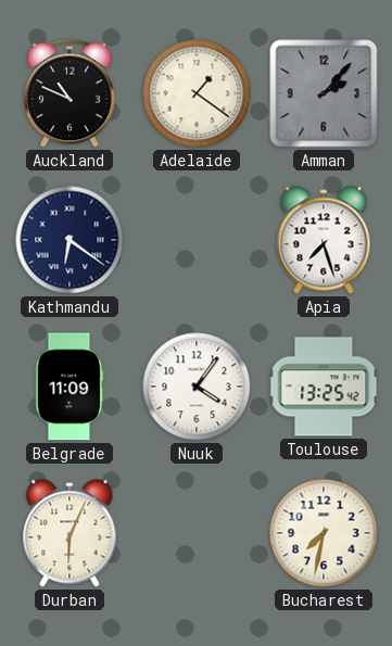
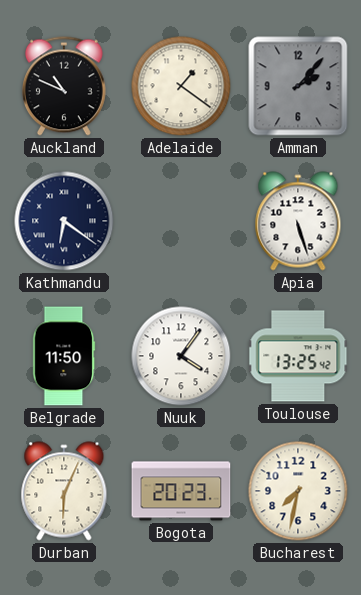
Apia: 7:27 -> 5:27
Belgrade: 11:09 -> 11:50
Bogota: none -> 20:23
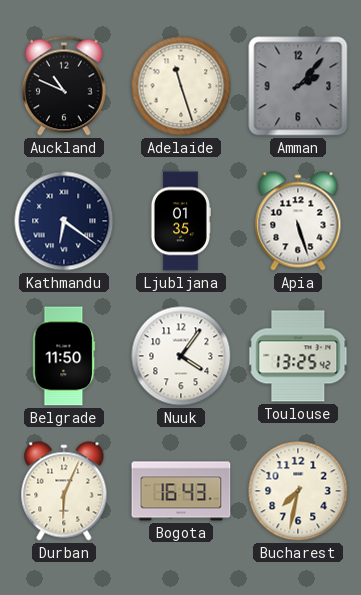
Adelaide: 1:21 -> 11:27
Ljubljana: none -> 01:35
Bogota: 20:23 -> 16:43
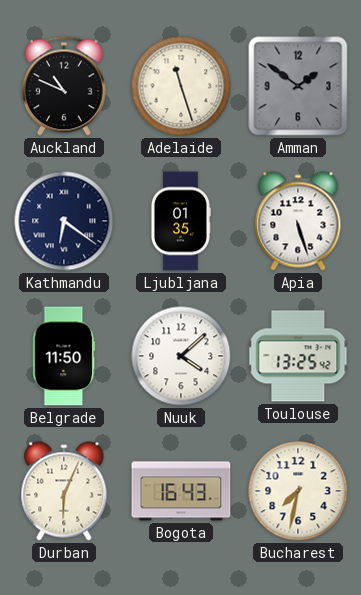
Amman: 2:07 -> 1:51
Nuuk: 4:06 -> 4:08
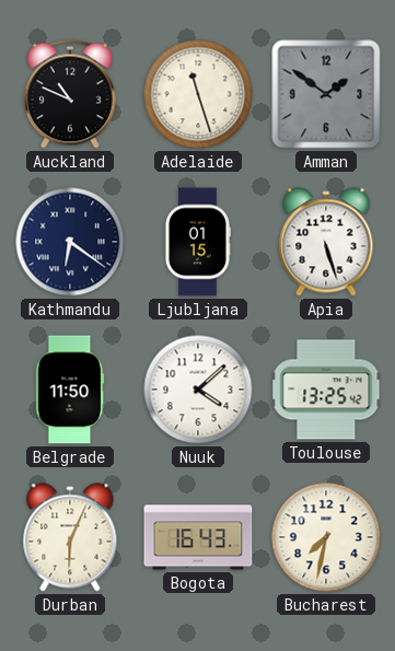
Ljubljana: 01:35 -> 01:15
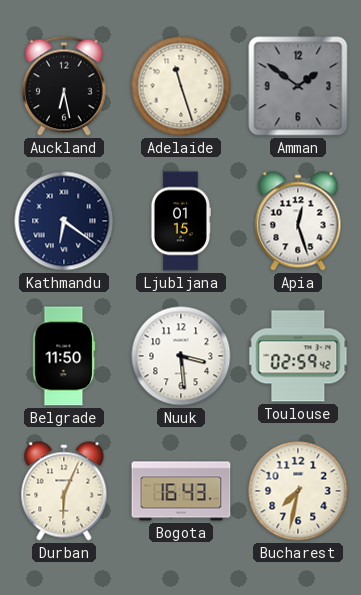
Auckland: 10:49 -> 6:28
Apia: 5:27 -> 12:27
Nuuk: 4:08 -> 3:29
Toulouse: 13:25 -> 02:59
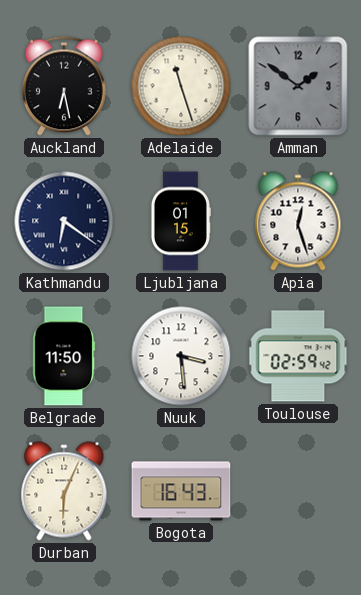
Bucharest: 7:32 -> none
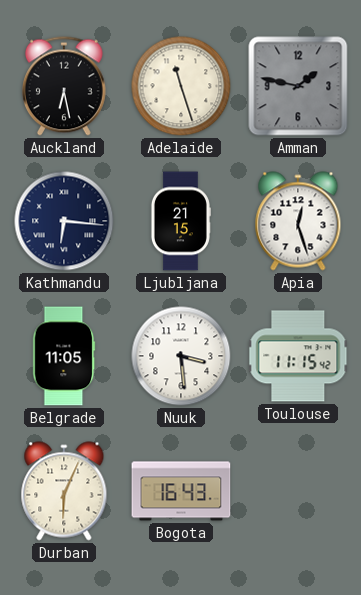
Amman: 1:51 -> 1:47
Kathmandu: 6:21 -> 6:16
Ljubljana: 01:15 -> 21:15
Belgrade: 11:50 -> 11:05
Toulouse: 02:59 -> 11:15
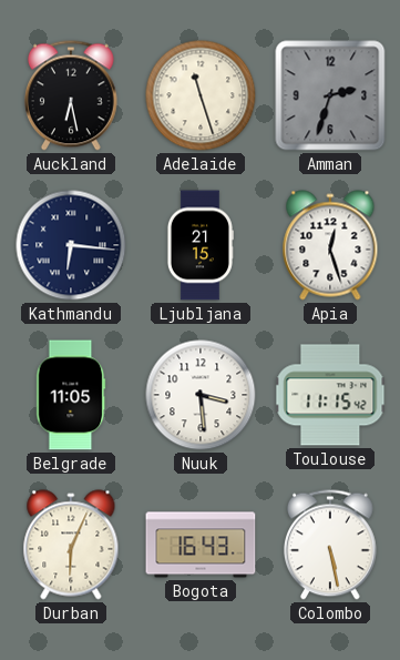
Amman: 1:47 -> 2:33
Colombo: none -> 5:28
